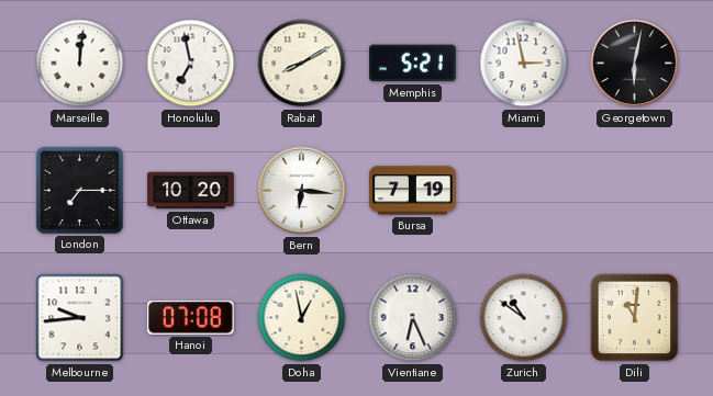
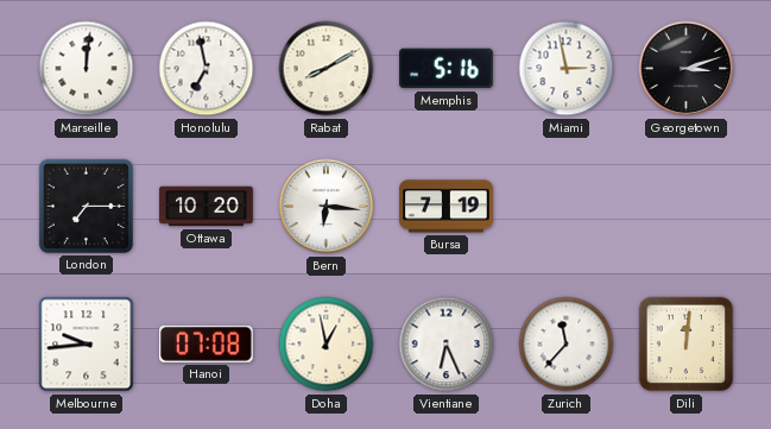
Memphis: 5:21 -> 5:16
Georgetown: 6:02 -> 3:12
Zurich: 10:51 -> 11:37
Dili: 11:01 -> 12:01
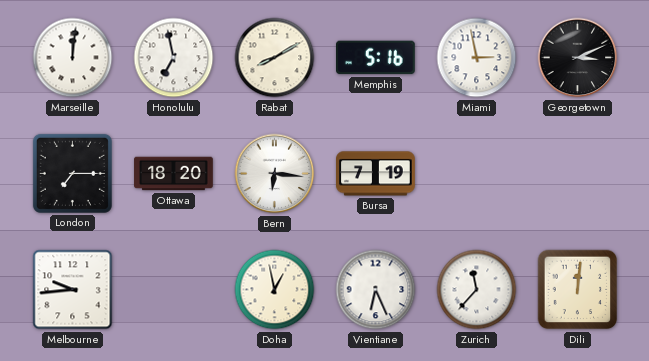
Georgetown: 3:12 -> 3:11
Ottawa: 10:20 -> 18:20
Hanoi: 07:08 -> none
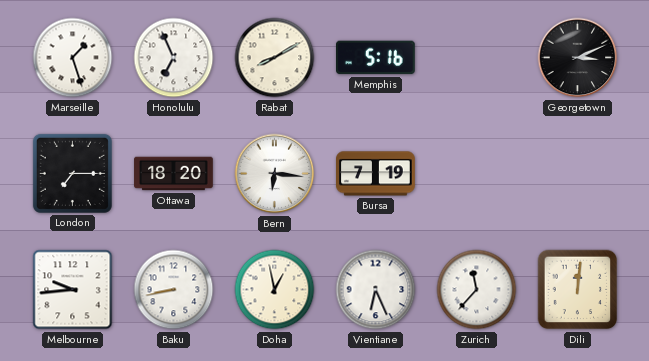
Marseille: 12:01 -> 1:27
Honolulu: 6:58 -> 6:56
Miami: 2:58 -> none
Baku: none -> 8:43
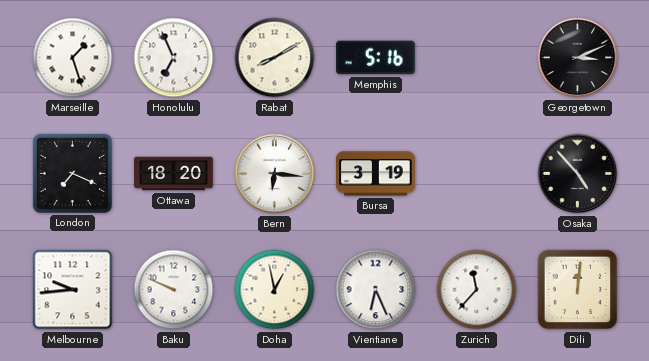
London: 7:15 -> 7:19
Bursa: 7:19 -> 3:19
Osaka: none -> 4:53
Baku: 8:43 -> 9:49
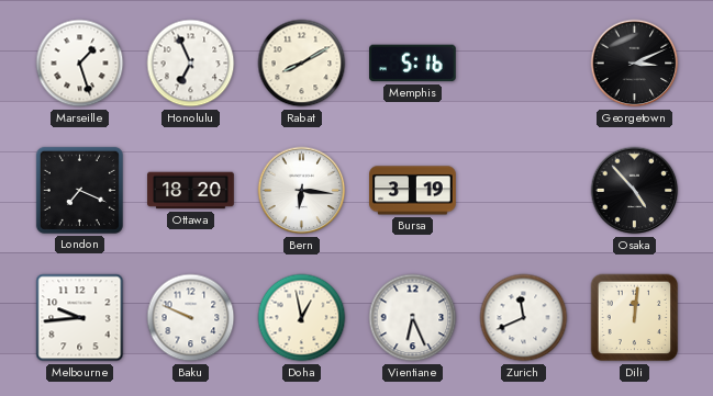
Zurich: 11:37 -> 11:41
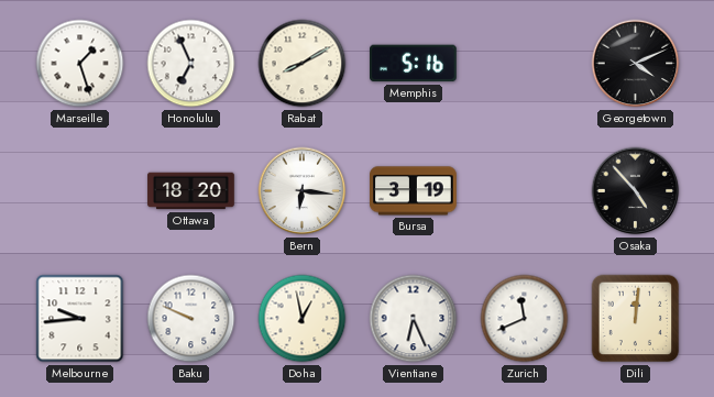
Georgetown: 3:11 -> 4:11
London: 7:19 -> none
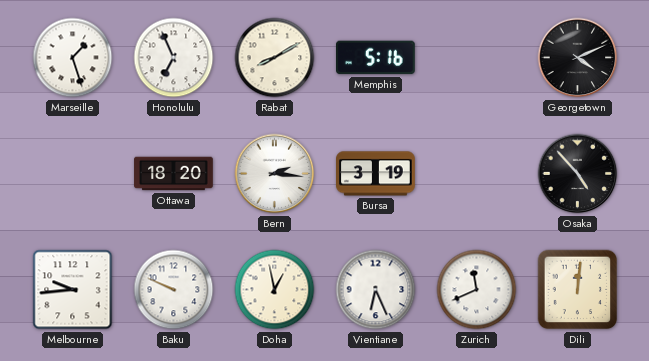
Bern: 6:16 -> 2:16
